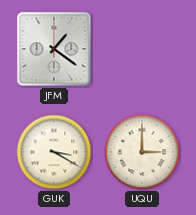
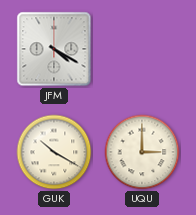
JFM: 1:21 -> 4:20
GUK: 3:20 -> 10:20
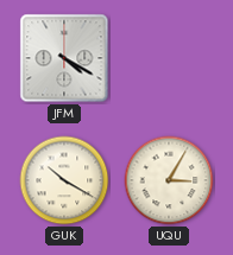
UQU: 3:00 -> 3:05
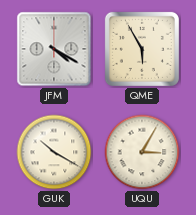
QME: none -> 5:55
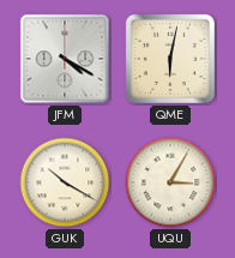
QME: 5:55 -> 6:02
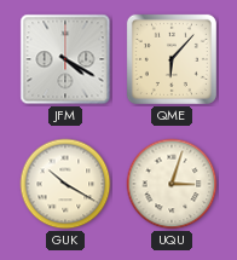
QME: 6:02 -> 6:07
UQU: 3:05 -> 3:03
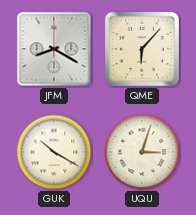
JFM: 4:20 -> 8:20
